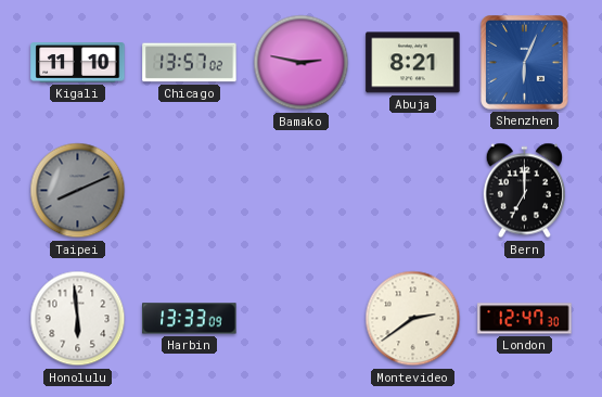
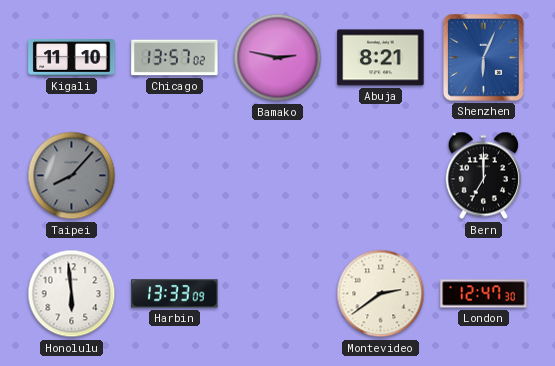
Taipei: 8:11 -> 8:07
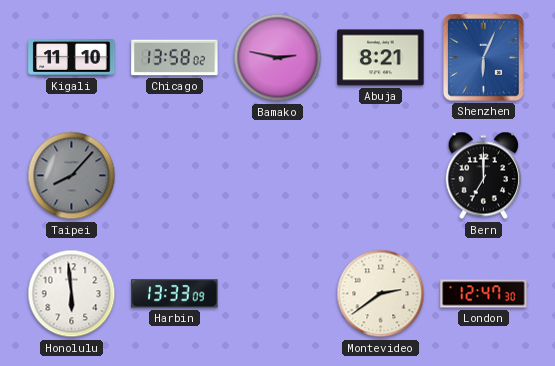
Chicago: 13:57 -> 13:58
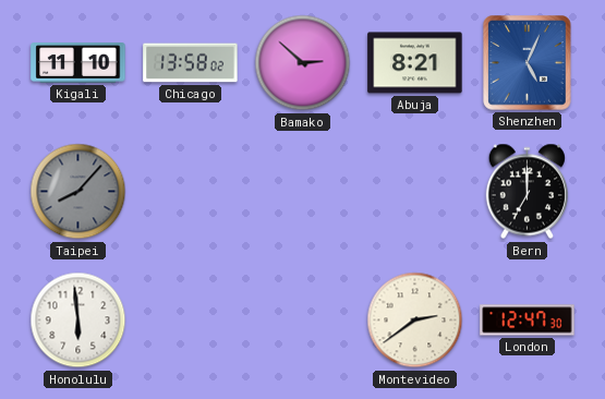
Bamako: 2:47 -> 2:52
Shenzhen: 6:04 -> 5:04
Harbin: 13:33 -> none
